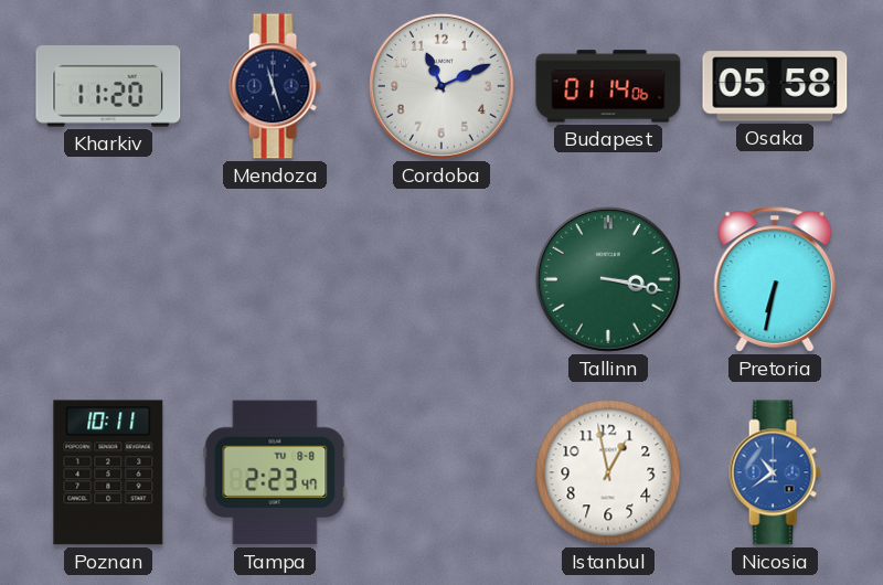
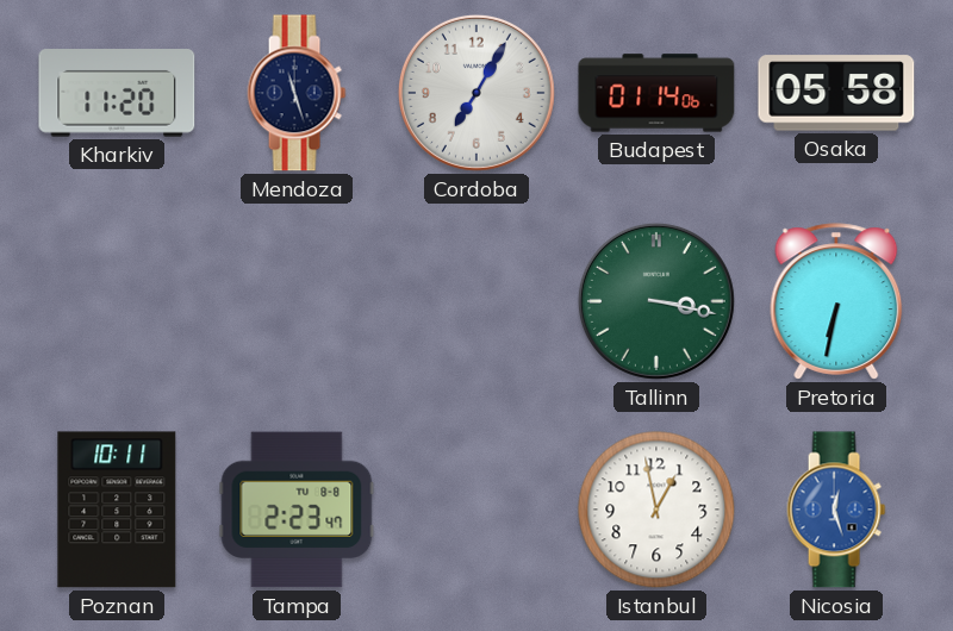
Cordoba: 11:11 -> 7:05
Nicosia: 10:39 -> 12:27
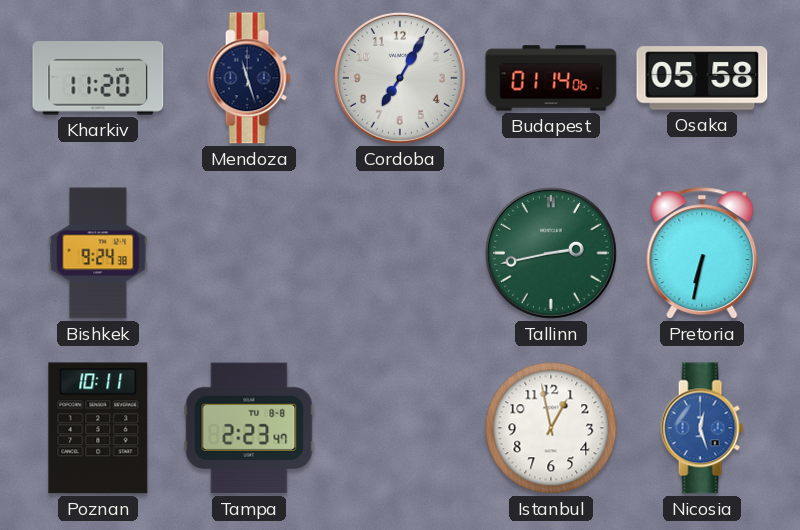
Bishkek: none -> 9:24
Tallinn: 3:17 -> 2:43
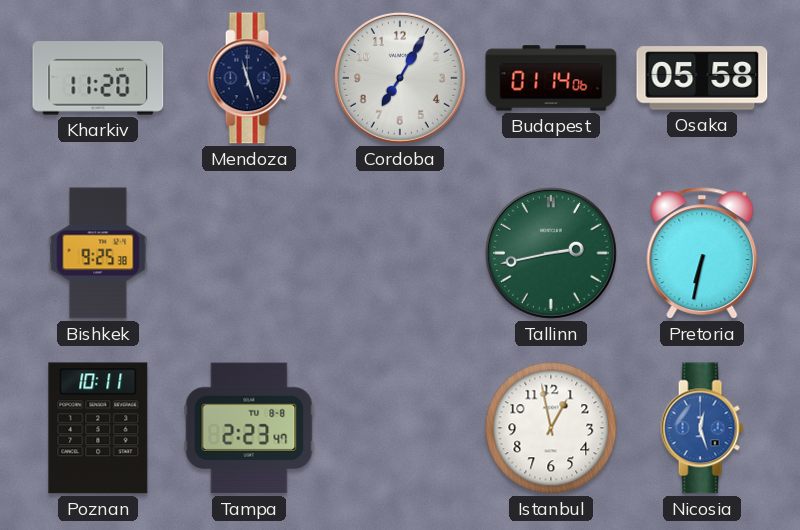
Bishkek: 9:24 -> 9:25
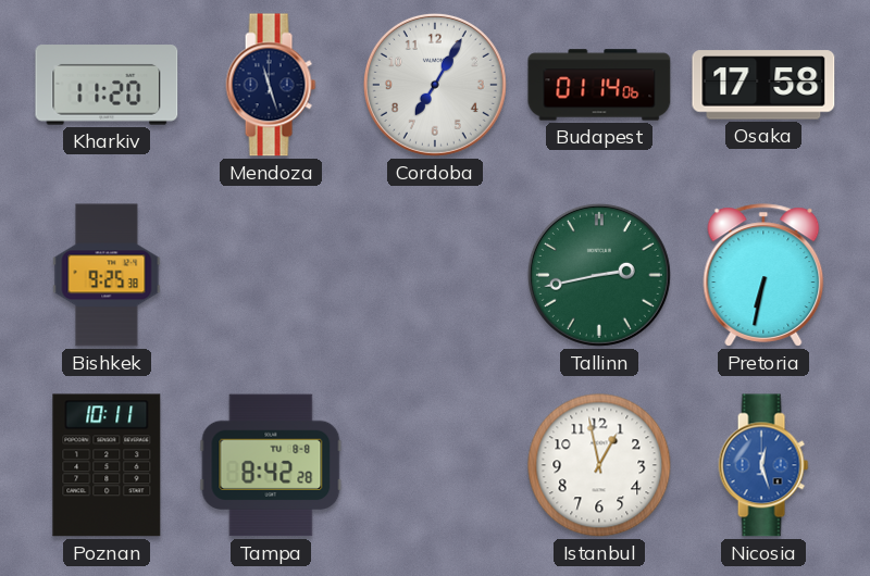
Osaka: 05:58 -> 17:58
Tampa: 2:23 -> 8:42
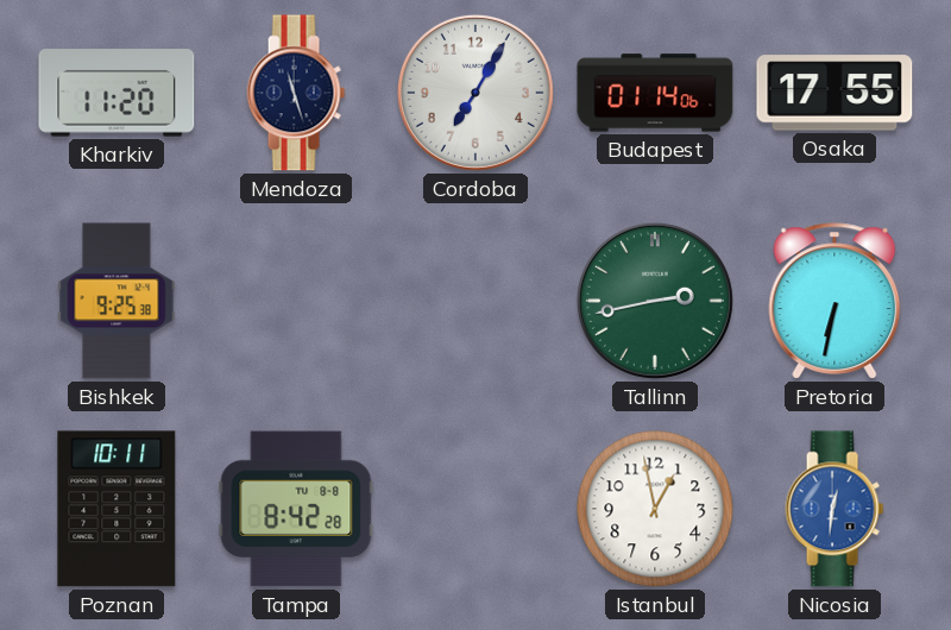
Osaka: 17:58 -> 17:55
Nicosia: 12:27 -> 12:31
